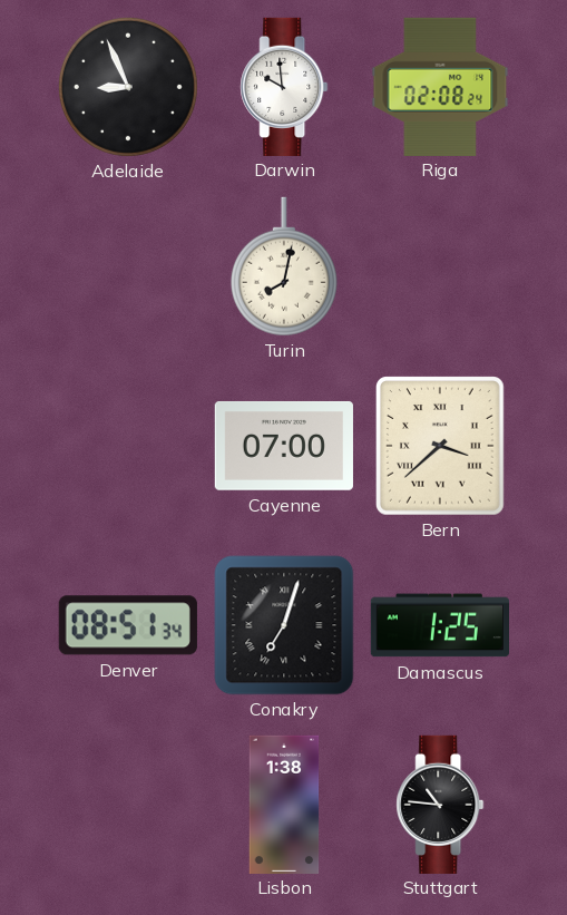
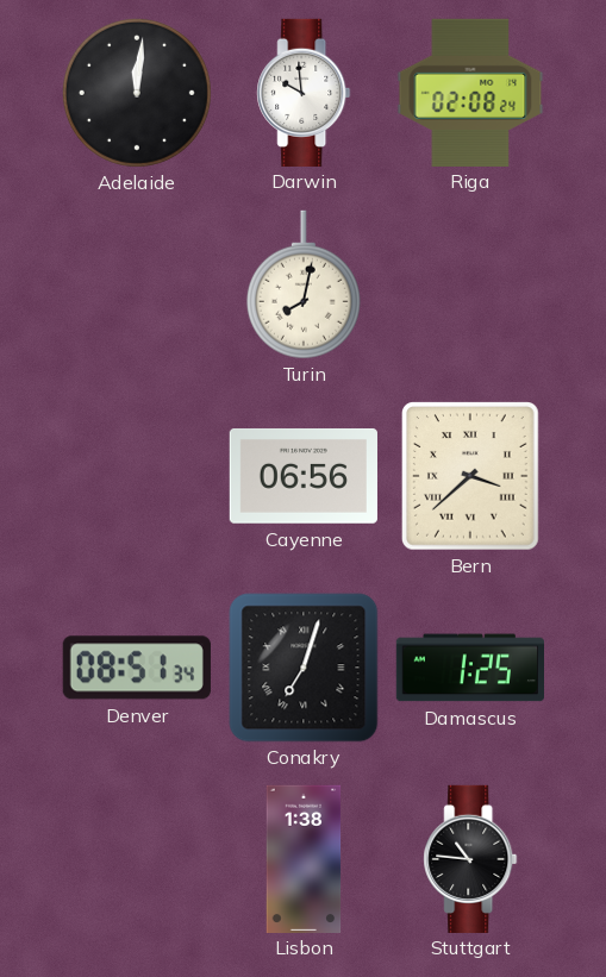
Adelaide: 8:56 -> 12:01
Cayenne: 07:00 -> 06:56
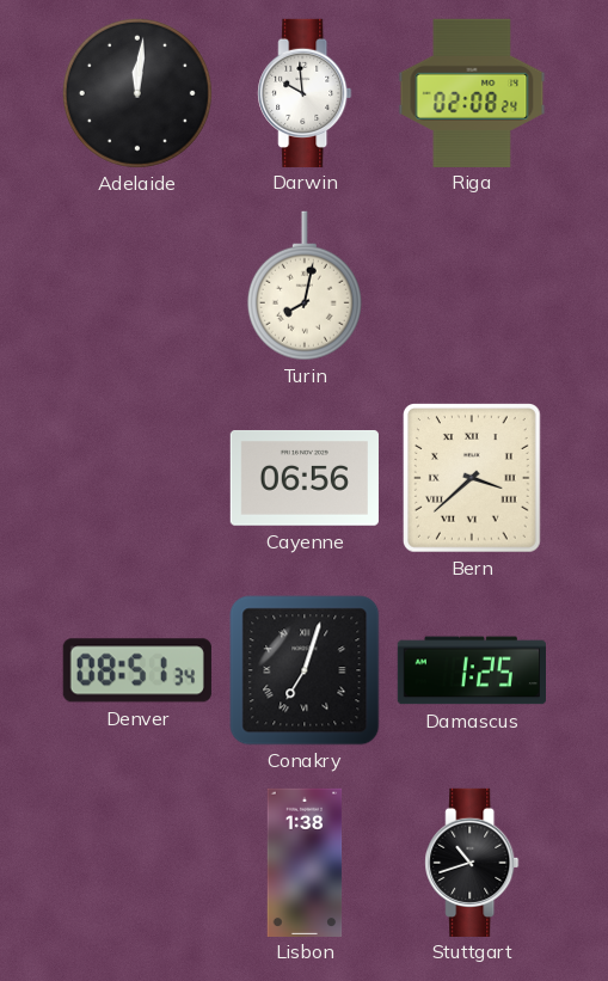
Stuttgart: 10:46 -> 10:42
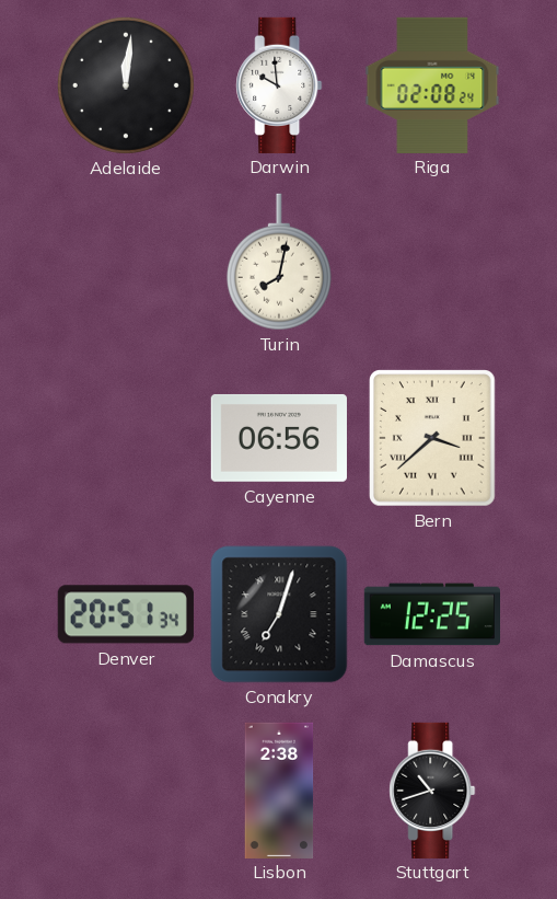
Denver: 08:51 -> 20:51
Damascus: 1:25 -> 12:25
Lisbon: 1:38 -> 2:38
